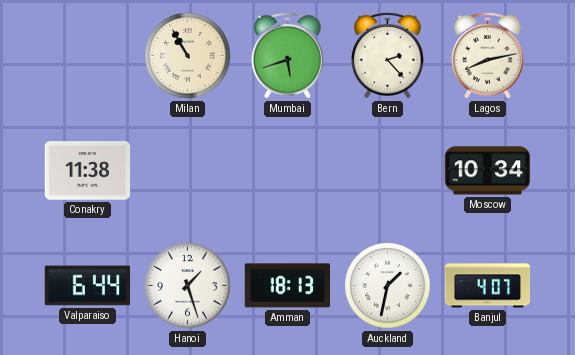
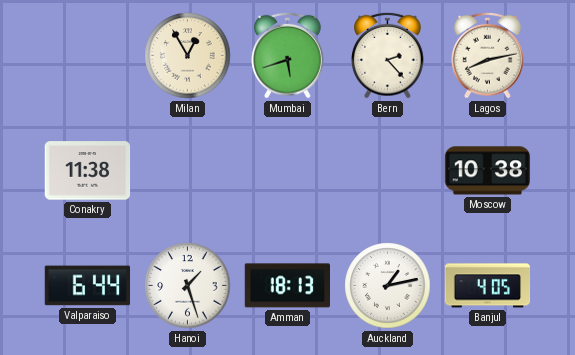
Milan: 10:55 -> 12:55
Moscow: 10:34 -> 10:38
Auckland: 1:32 -> 1:13
Banjul: 4:07 -> 4:05
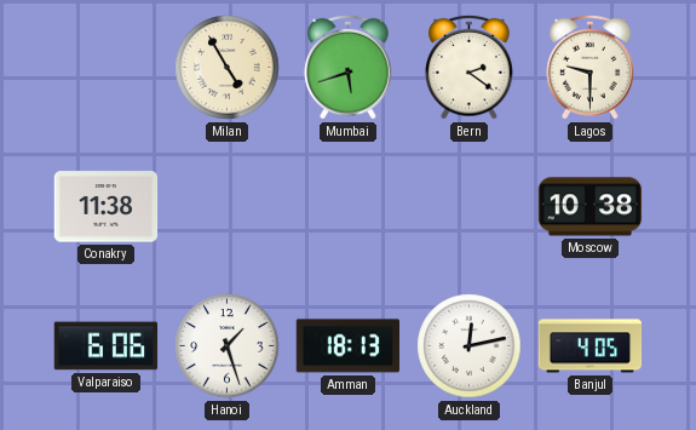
Milan: 12:55 -> 4:55
Bern: 2:23 -> 2:21
Lagos: 8:13 -> 9:30
Valparaiso: 6:44 -> 6:06
Auckland: 1:13 -> 12:13
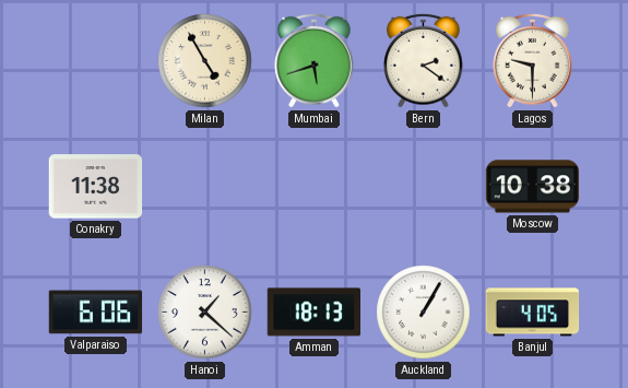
Hanoi: 1:27 -> 1:22
Auckland: 12:13 -> 1:05
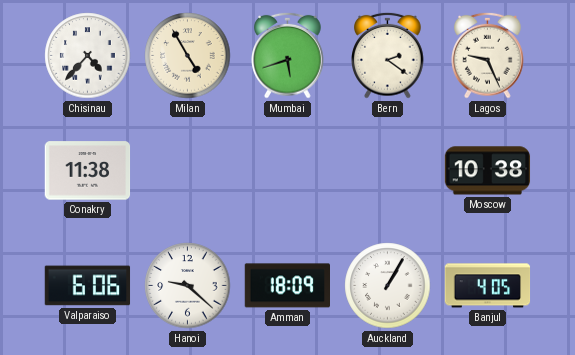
Chisinau: none -> 4:37
Lagos: 9:30 -> 9:26
Hanoi: 1:22 -> 9:22
Amman: 18:13 -> 18:09
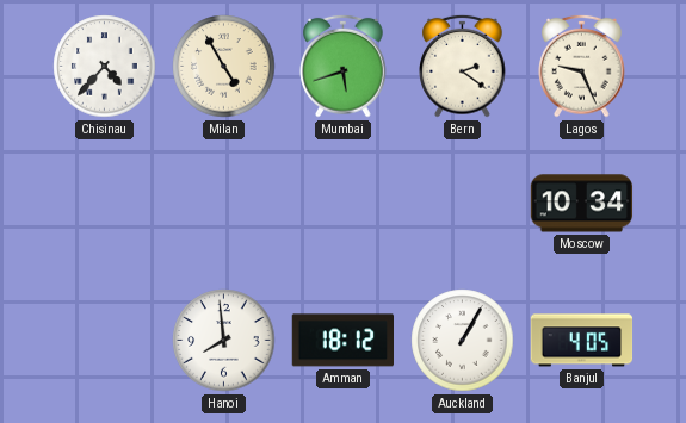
Conakry: 11:38 -> none
Moscow: 10:38 -> 10:34
Valparaiso: 6:06 -> none
Hanoi: 9:22 -> 7:59
Amman: 18:09 -> 18:12
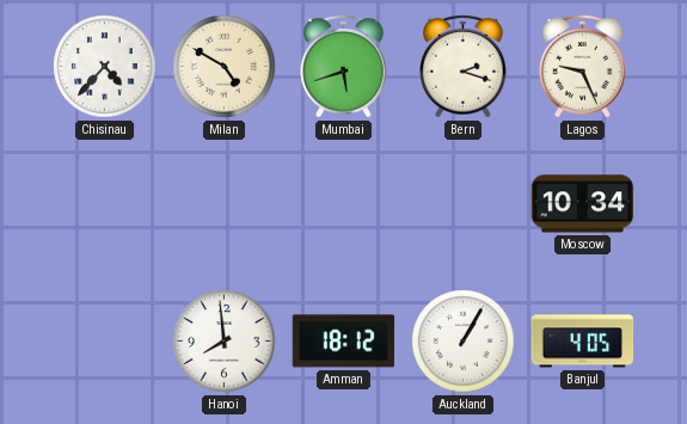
Milan: 4:55 -> 4:50
Bern: 2:21 -> 2:18
